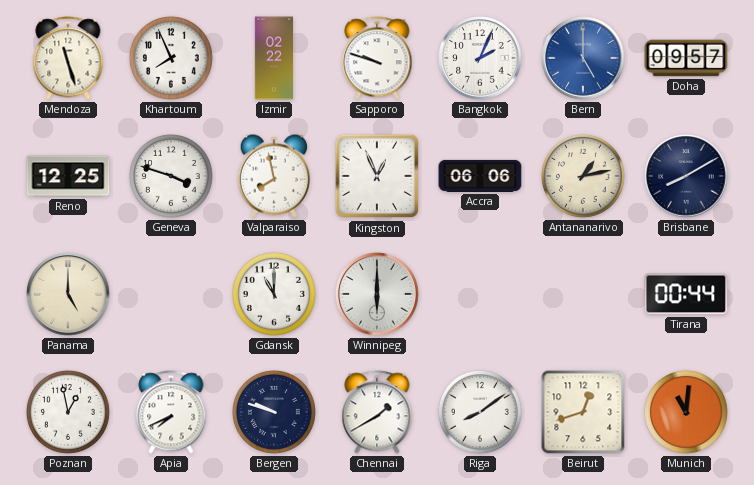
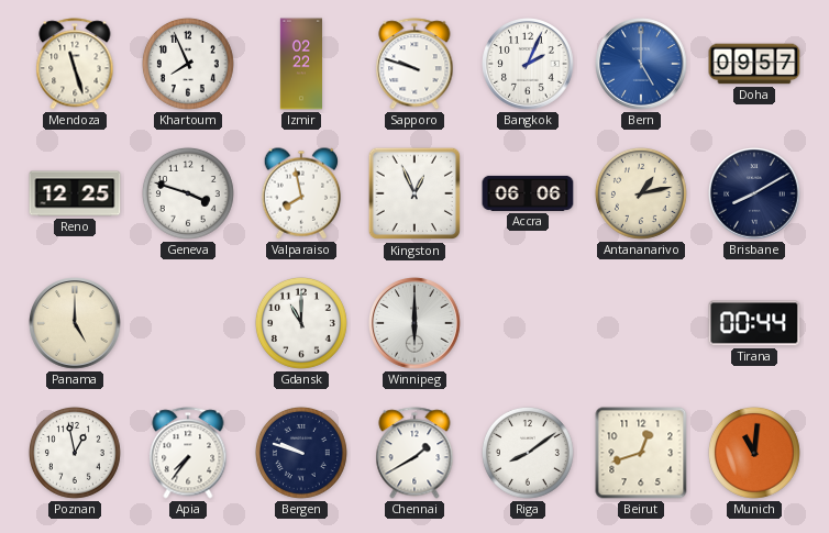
Apia: 7:41 -> 7:36
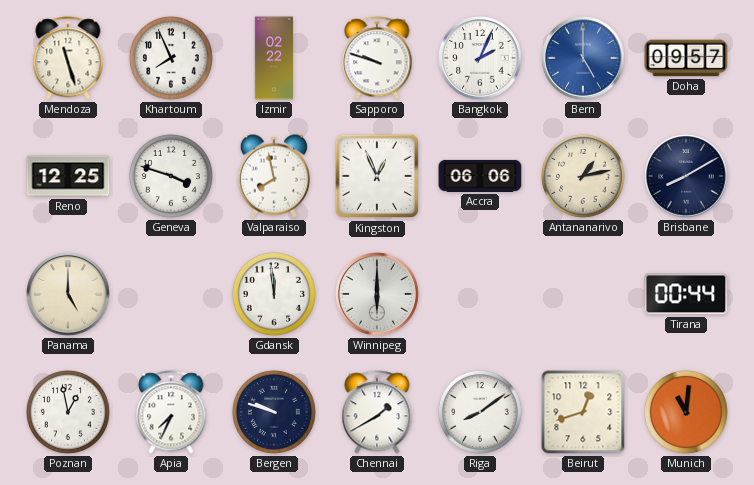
Gdansk: 11:00 -> 11:59
Apia: 7:36 -> 7:34
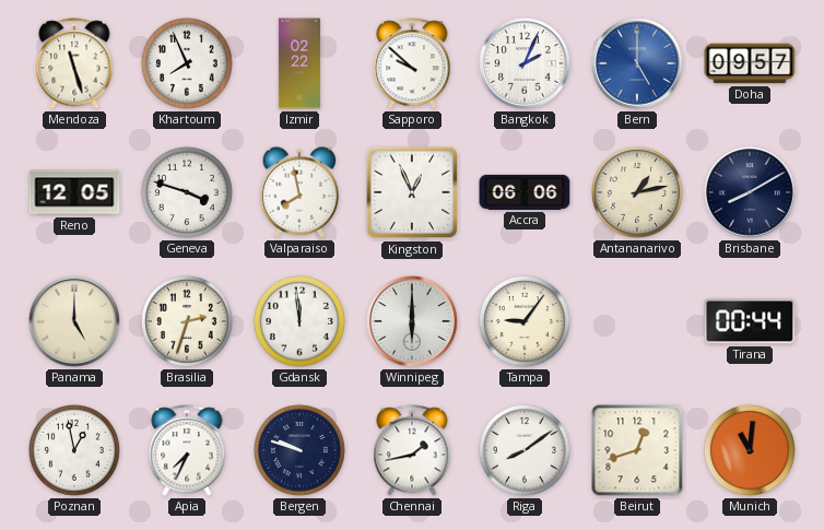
Sapporo: 9:48 -> 9:52
Reno: 12:25 -> 12:05
Brasilia: none -> 2:33
Tampa: none -> 9:06
Chennai: 1:40 -> 1:43
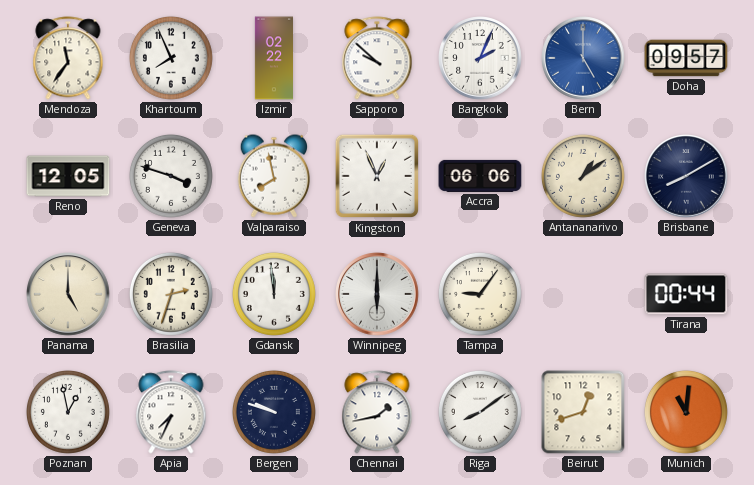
Mendoza: 11:27 -> 11:36
Antananarivo: 1:13 -> 1:09
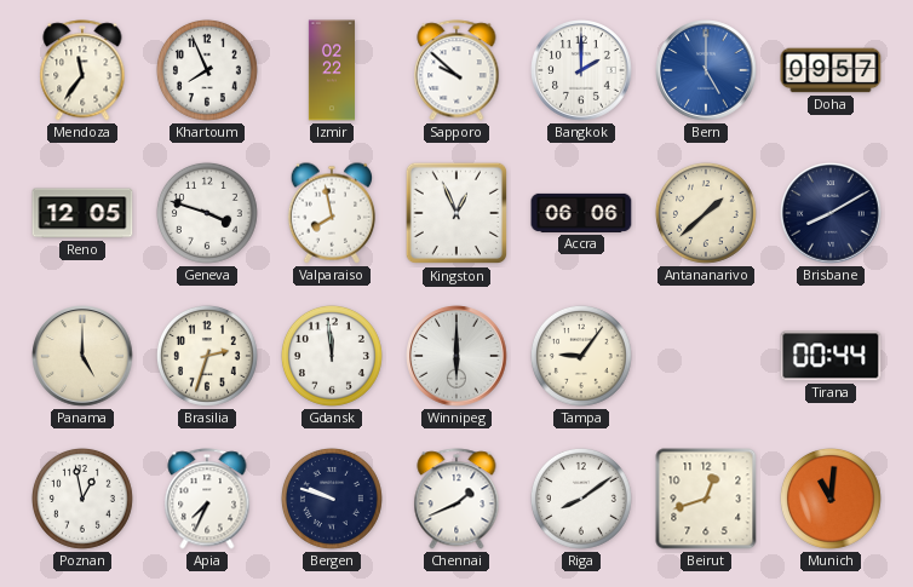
Bangkok: 2:04 -> 2:00
Antananarivo: 1:09 -> 1:38
Chennai: 1:43 -> 1:41
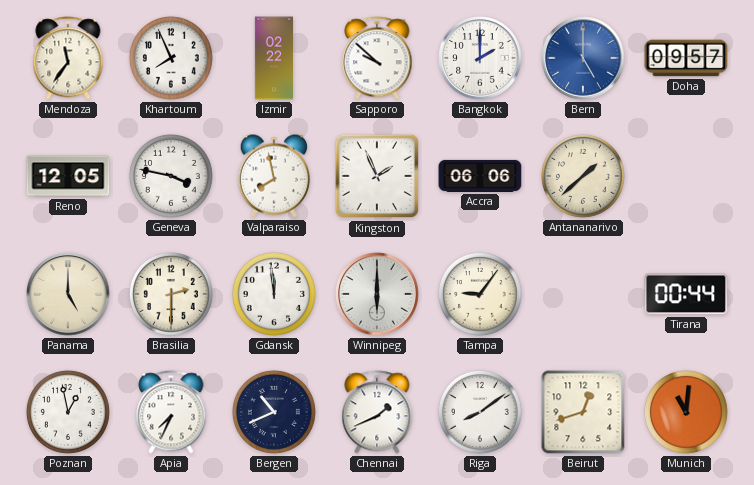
Geneva: 3:48 -> 3:47
Kingston: 12:56 -> 1:56
Brisbane: 8:10 -> none
Brasilia: 2:33 -> 2:30
Bergen: 9:48 -> 10:41
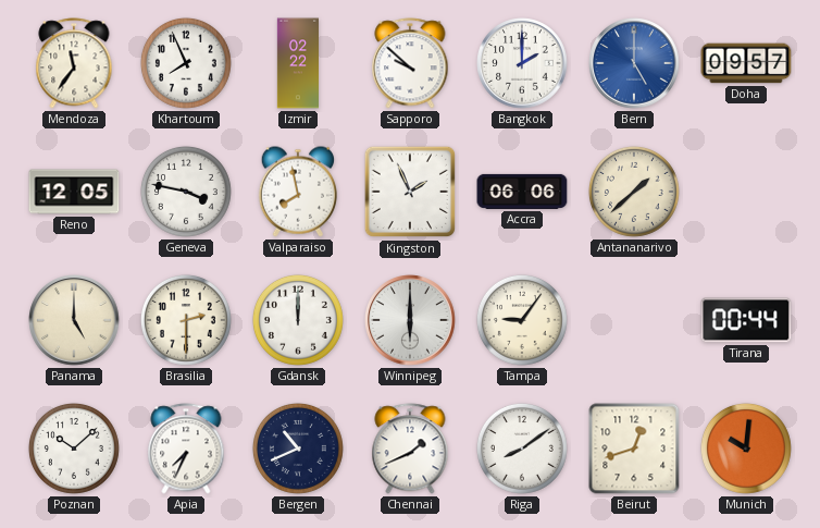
Gdansk: 11:59 -> 12:00
Poznan: 12:58 -> 10:08
Munich: 11:01 -> 10:01
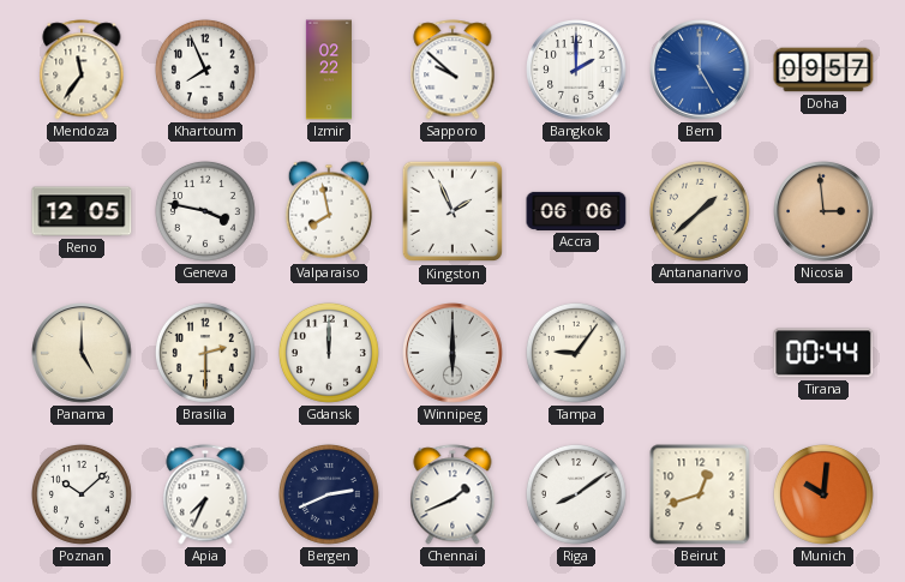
Nicosia: none -> 2:59
Bergen: 10:41 -> 2:41
